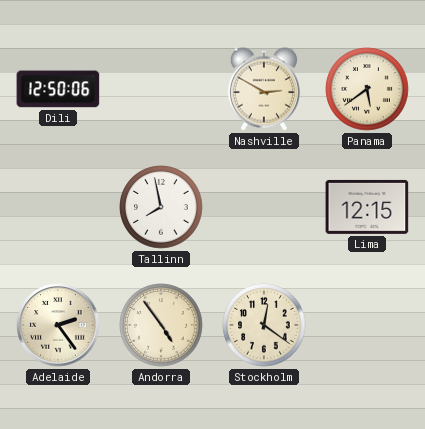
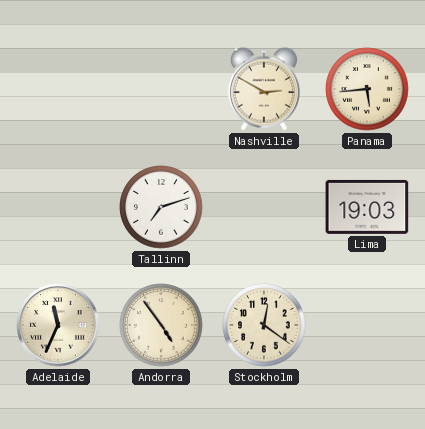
Dili: 12:50 -> none
Panama: 5:39 -> 5:44
Tallinn: 7:58 -> 7:12
Lima: 12:15 -> 19:03
Adelaide: 2:24 -> 11:34
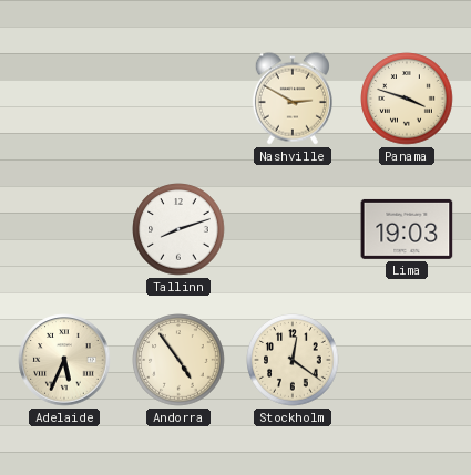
Panama: 5:44 -> 3:48
Tallinn: 7:12 -> 8:12
Adelaide: 11:34 -> 5:34
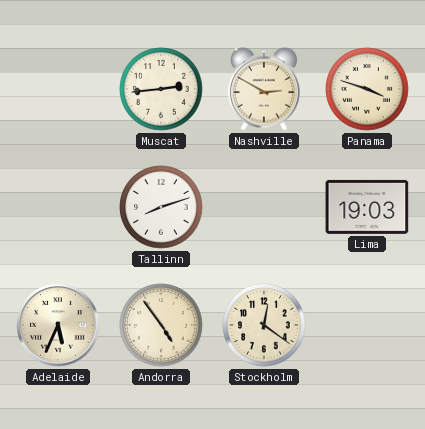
Muscat: none -> 2:44
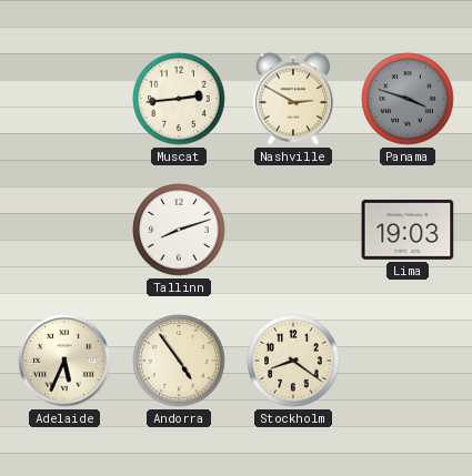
Panama dial: cream -> grey
Stockholm: 12:21 -> 8:21
